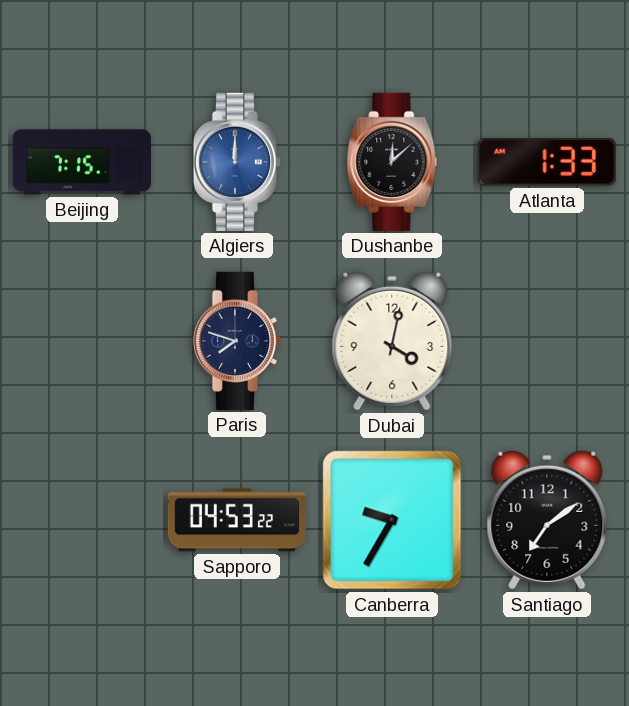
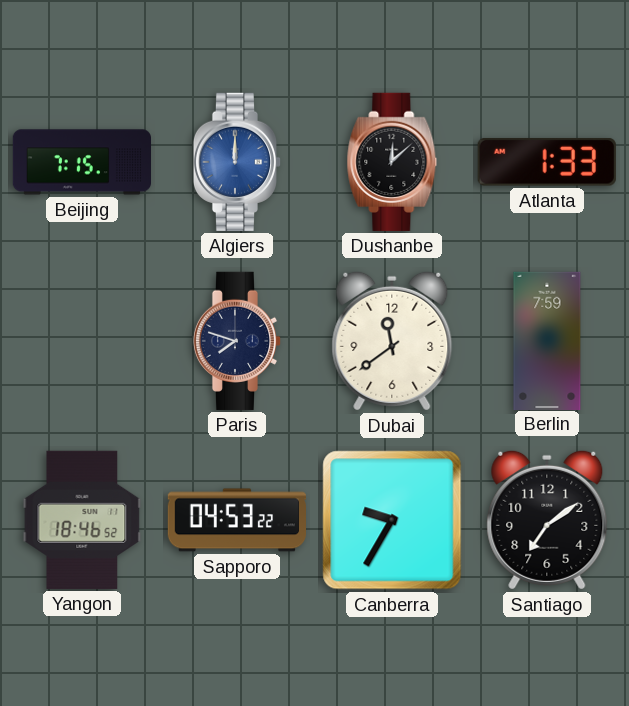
Dubai: 4:02 -> 11:39
Berlin: none -> 7:59
Yangon: none -> 18:46
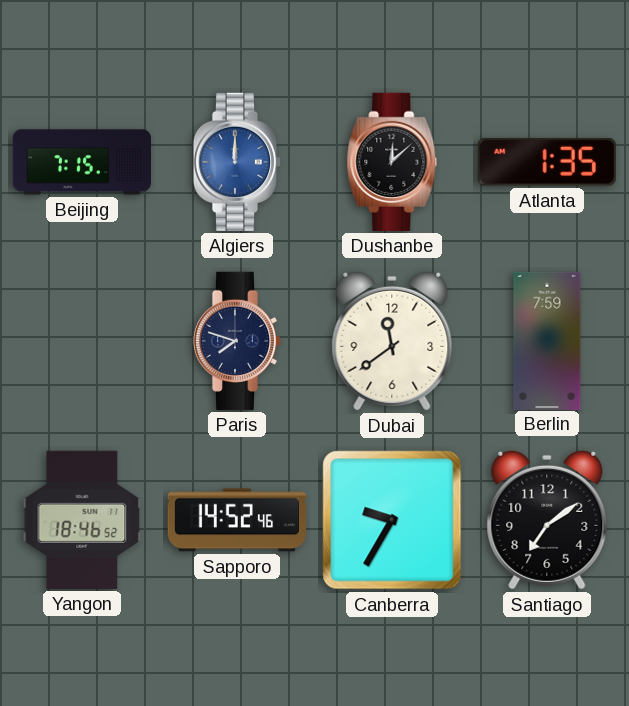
Atlanta: 1:33 -> 1:35
Sapporo: 04:53 -> 14:52
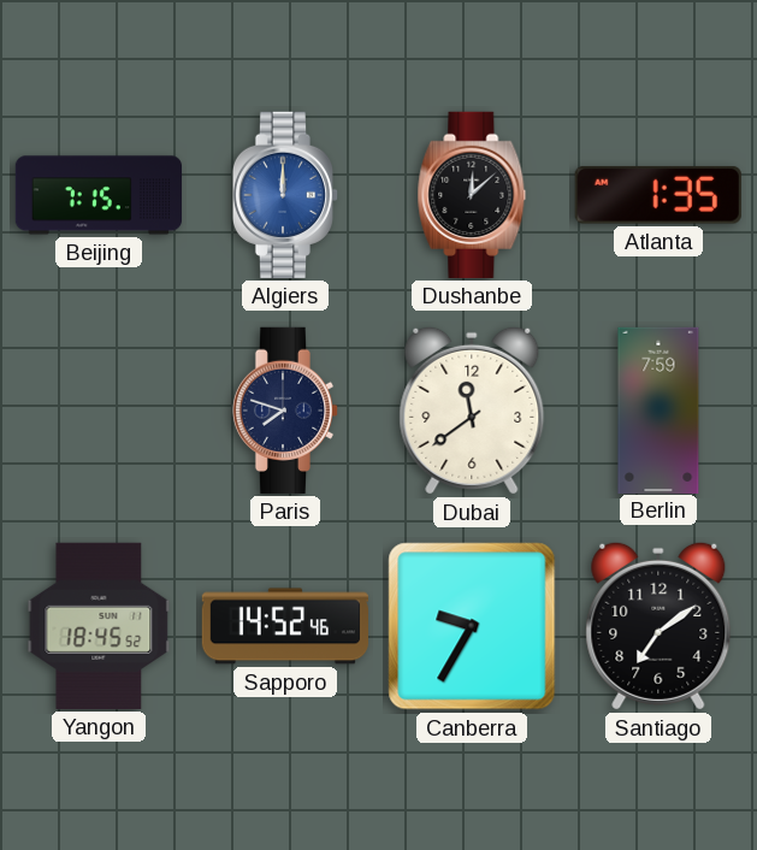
Yangon: 18:46 -> 18:45
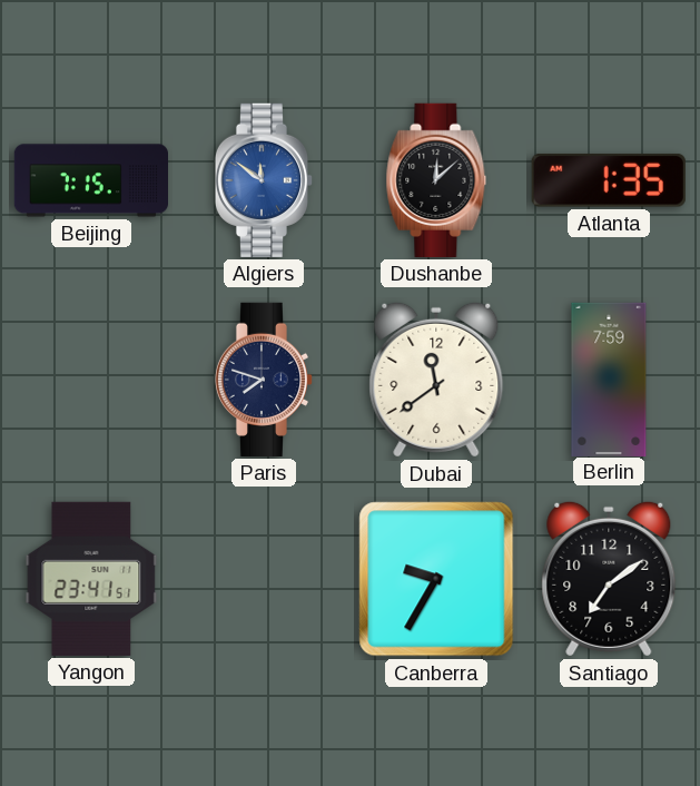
Algiers: 12:00 -> 11:51
Yangon: 18:45 -> 23:41
Sapporo: 14:52 -> none
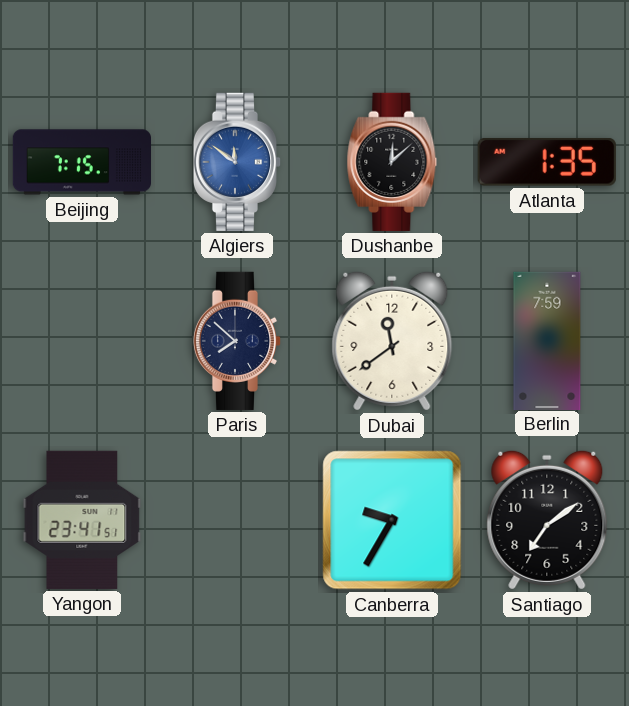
Paris: 7:48 -> 7:52
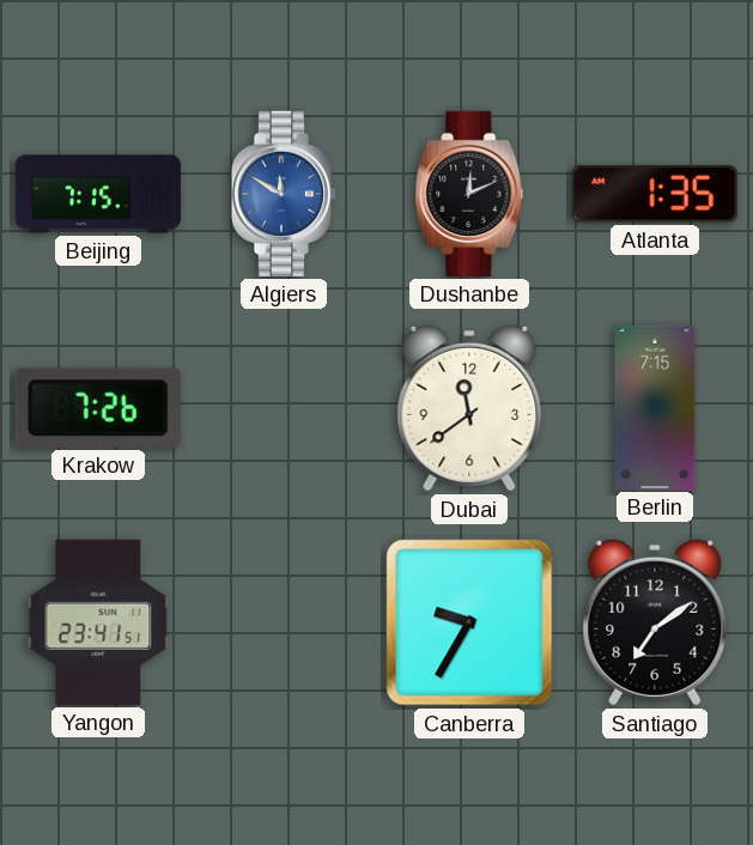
Algiers: 11:51 -> 11:50
Dushanbe: 12:08 -> 12:11
Krakow: none -> 7:26
Paris: 7:52 -> none
Berlin: 7:59 -> 7:15
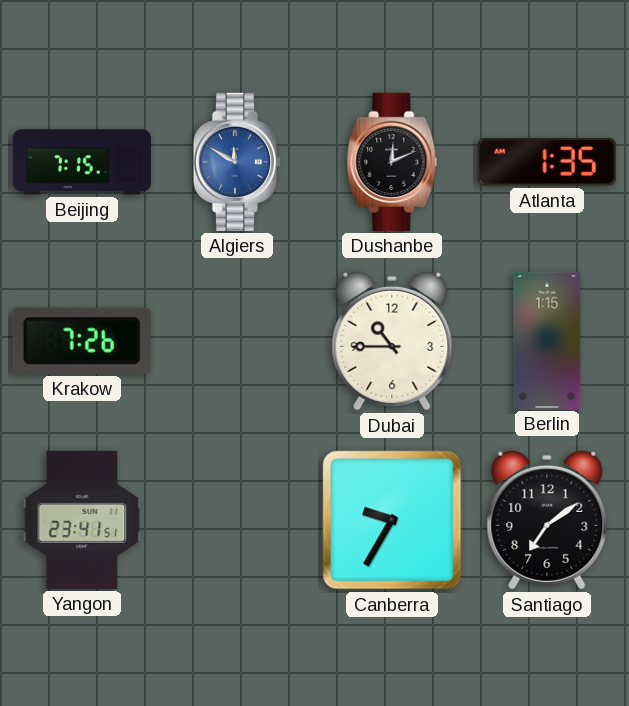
Dubai: 11:39 -> 10:45
Berlin: 7:15 -> 1:15
